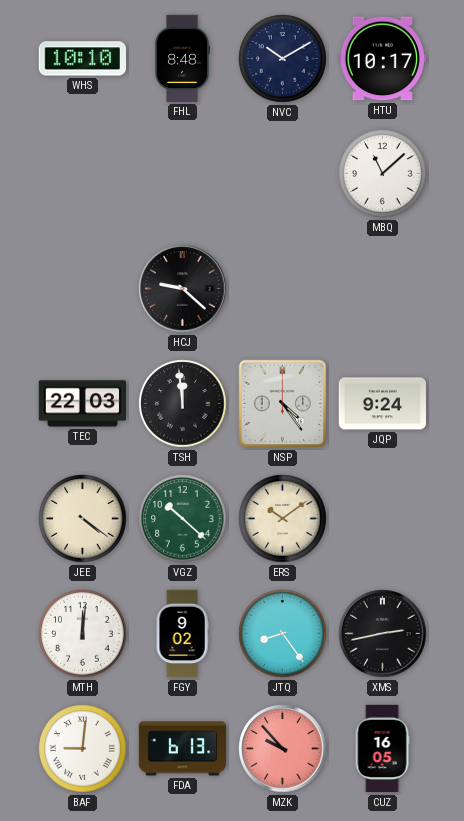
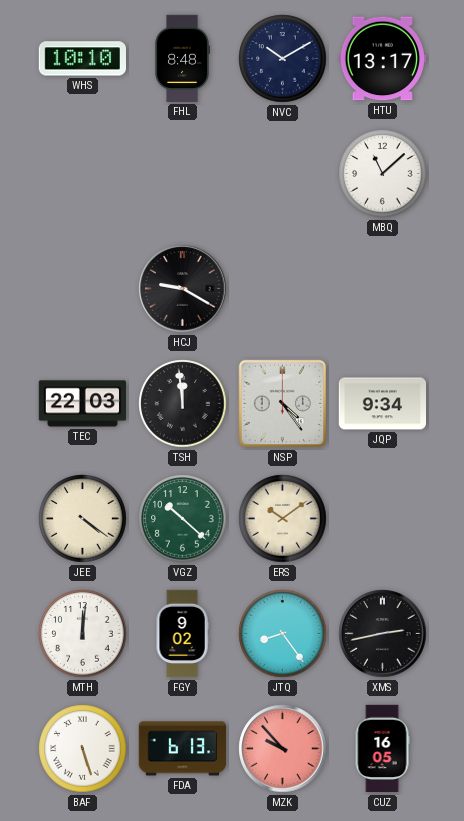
HTU: 10:17 -> 13:17
HCJ: 9:22 -> 9:20
JQP: 9:24 -> 9:34
BAF: 9:01 -> 5:27
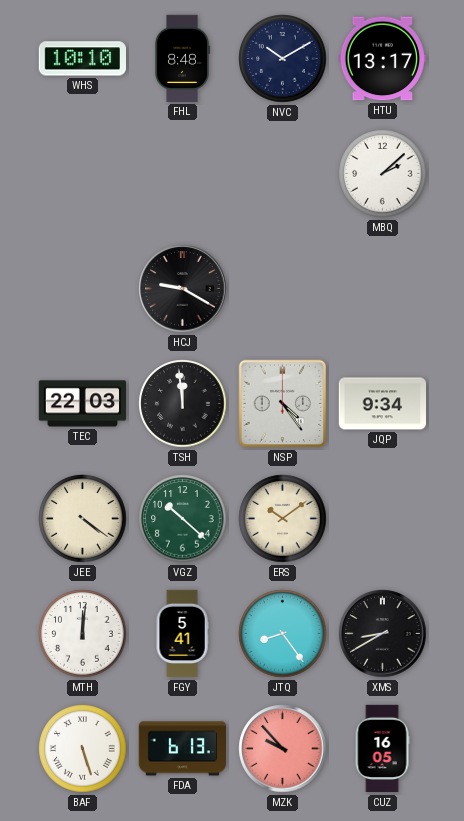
MBQ: 11:08 -> 2:08
FGY: 9:02 -> 5:41
XMS: 2:43 -> 8:40
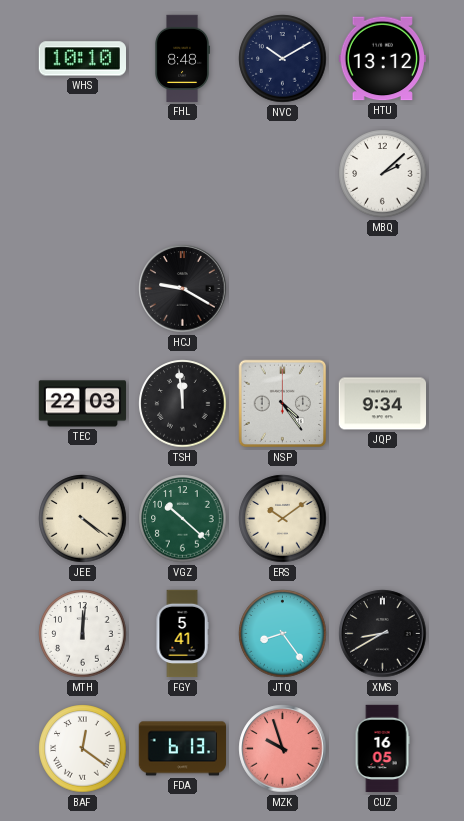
HTU: 13:17 -> 13:12
BAF: 5:27 -> 12:21
MZK: 9:53 -> 9:57
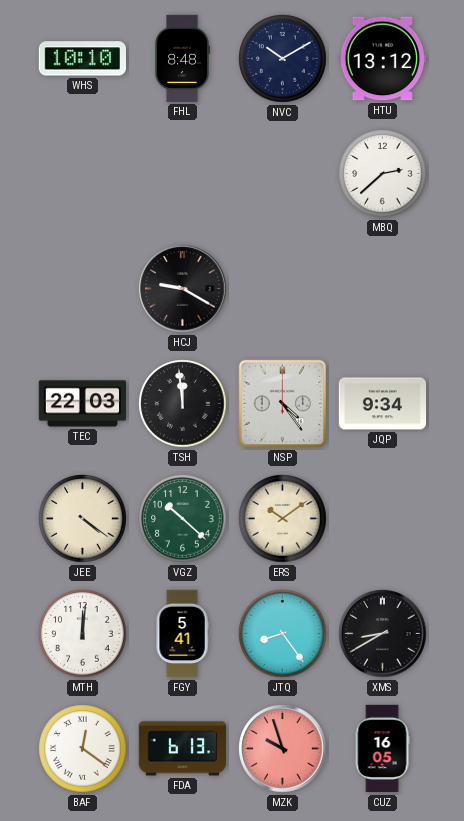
MBQ: 2:08 -> 2:38
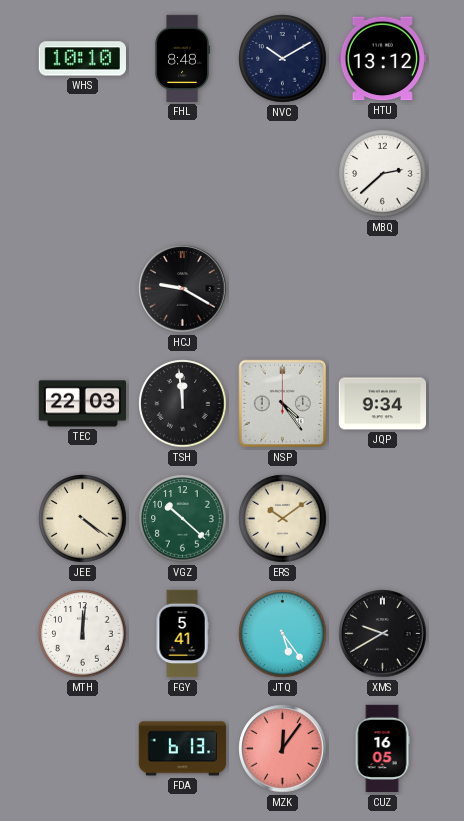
JTQ: 8:24 -> 5:24
XMS: 8:40 -> 9:40
BAF: 12:21 -> none
MZK: 9:57 -> 12:06
